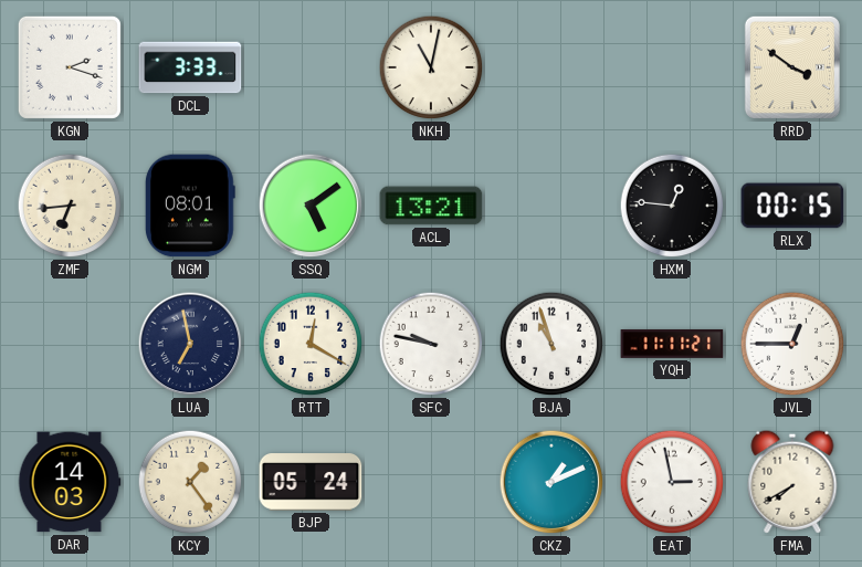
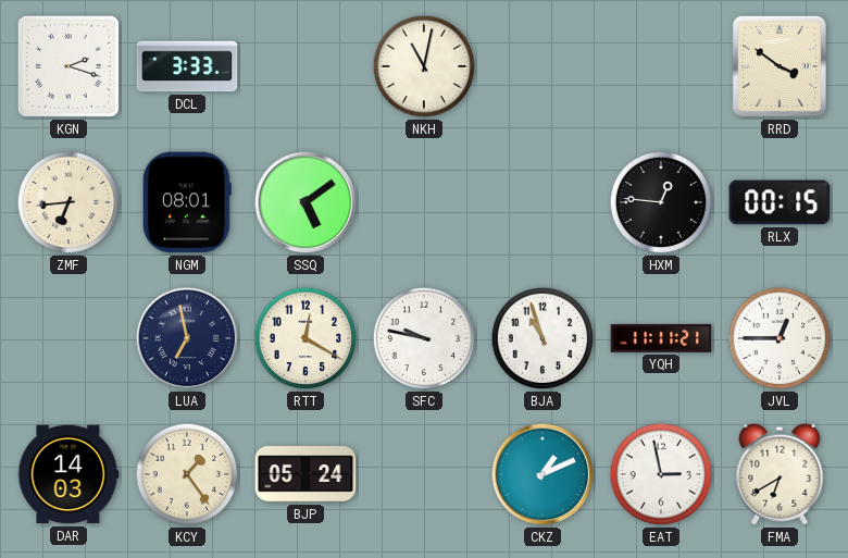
ACL: 13:21 -> none
FMA: 7:40 -> 6:40
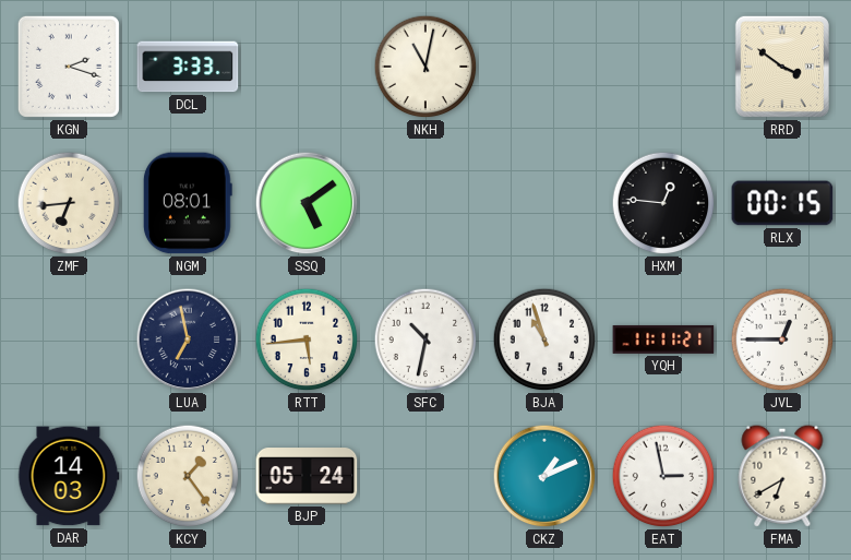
RTT: 12:20 -> 5:44
SFC: 9:47 -> 10:32
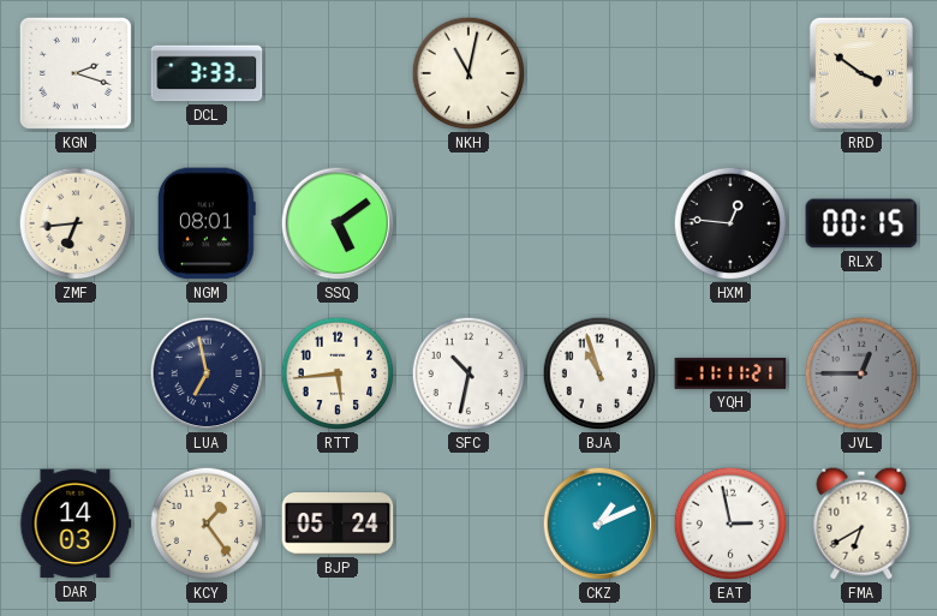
JVL dial: white -> grey
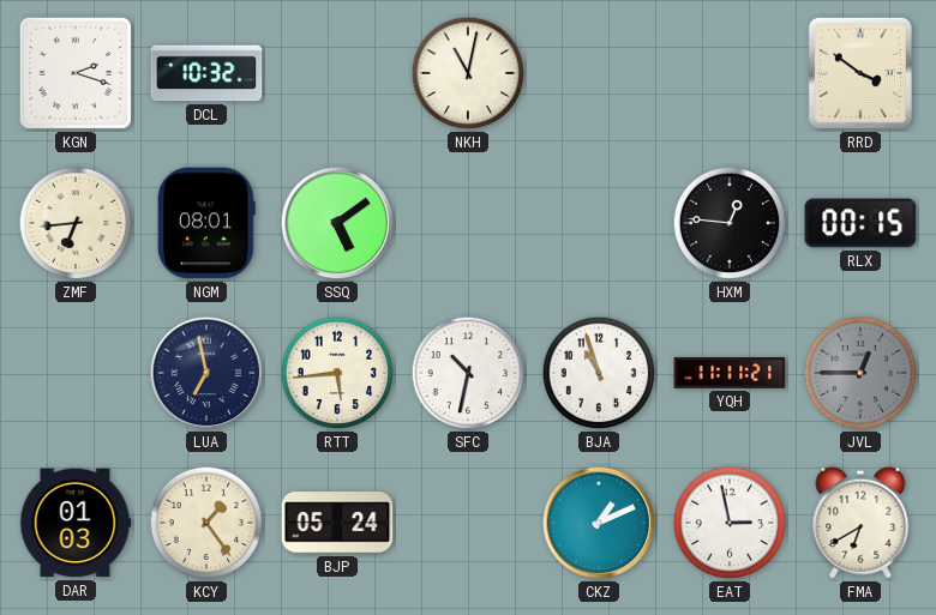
DCL: 3:33 -> 10:32
DAR: 14:03 -> 01:03
